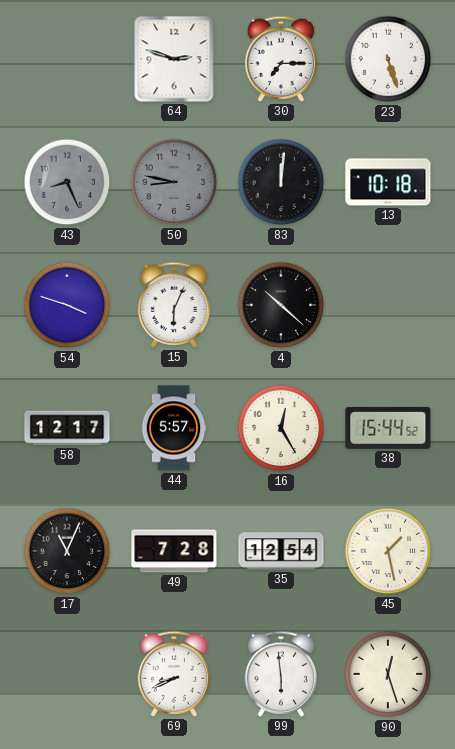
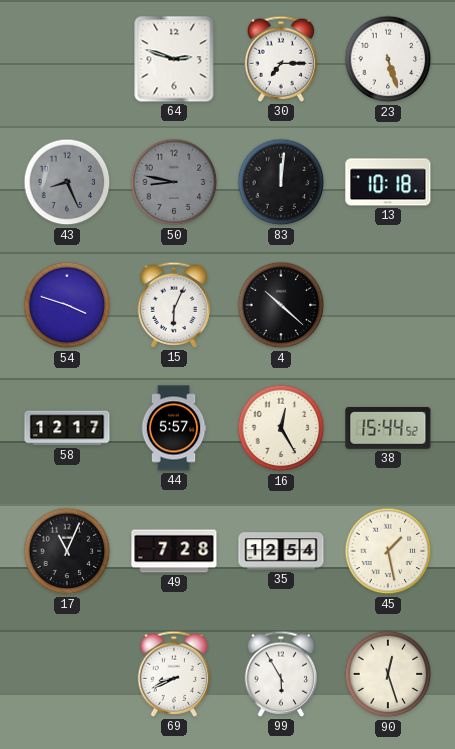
99: 5:59 -> 5:55
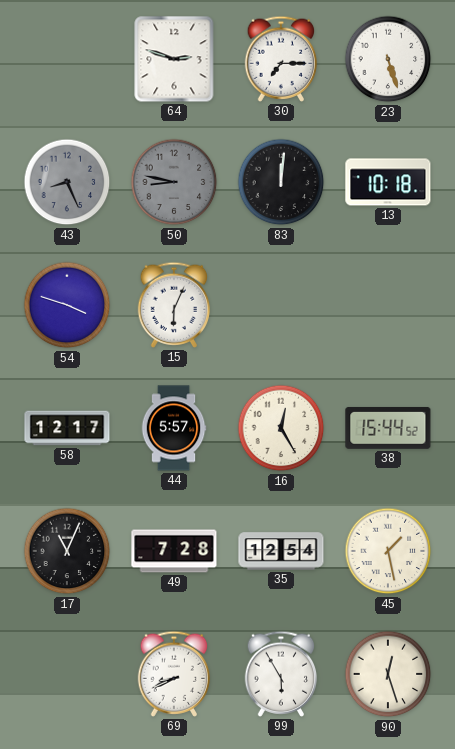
4: 10:22 -> none
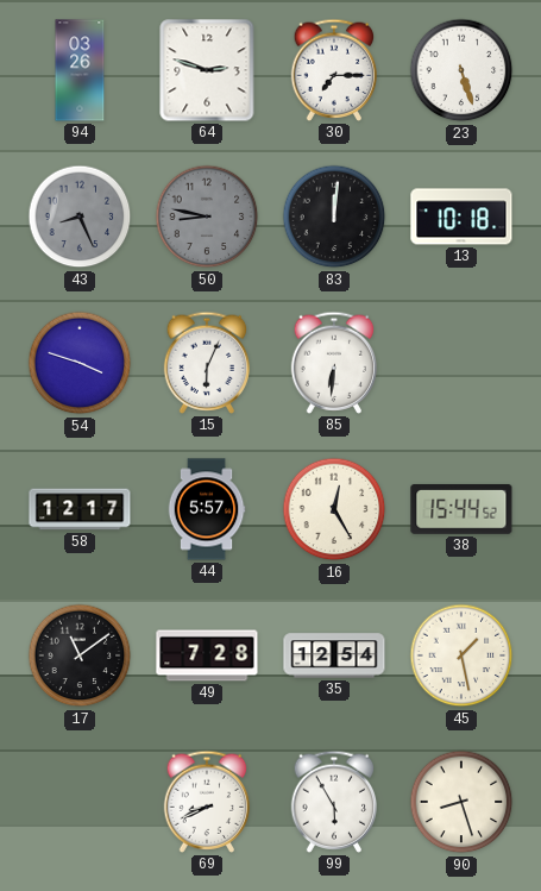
94: none -> 03:26
85: none -> 6:31
17: 11:04 -> 11:09
90: 12:27 -> 8:27
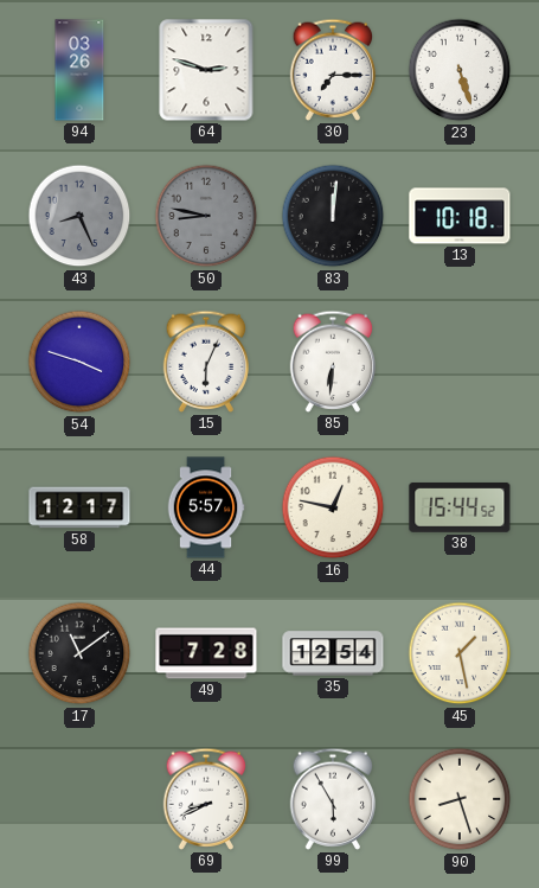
16: 12:25 -> 12:47
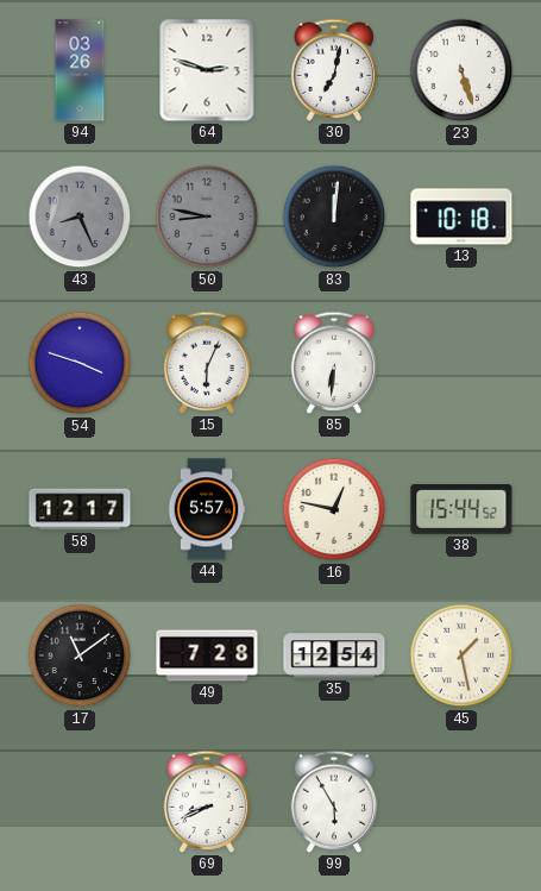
30: 7:15 -> 7:02
90: 8:27 -> none
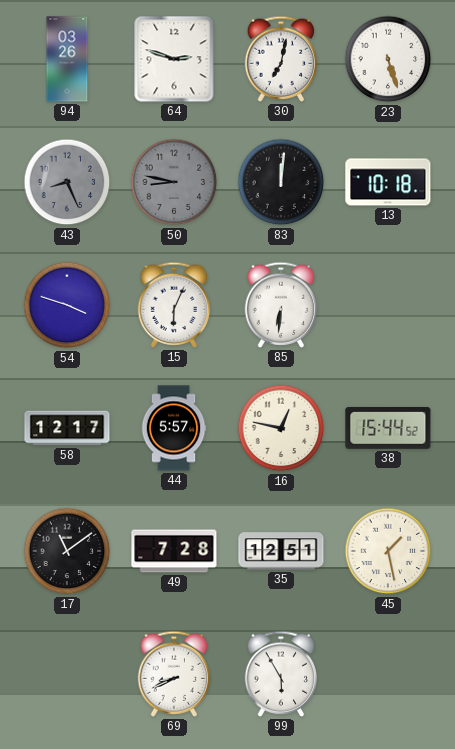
35: 12:54 -> 12:51
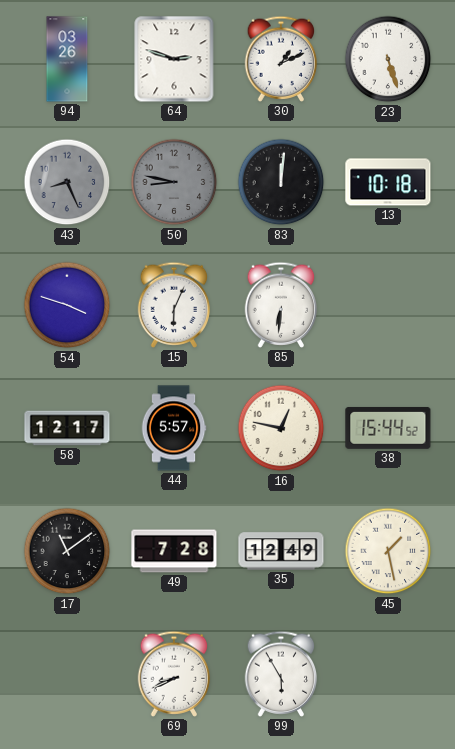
30: 7:02 -> 1:11
35: 12:51 -> 12:49
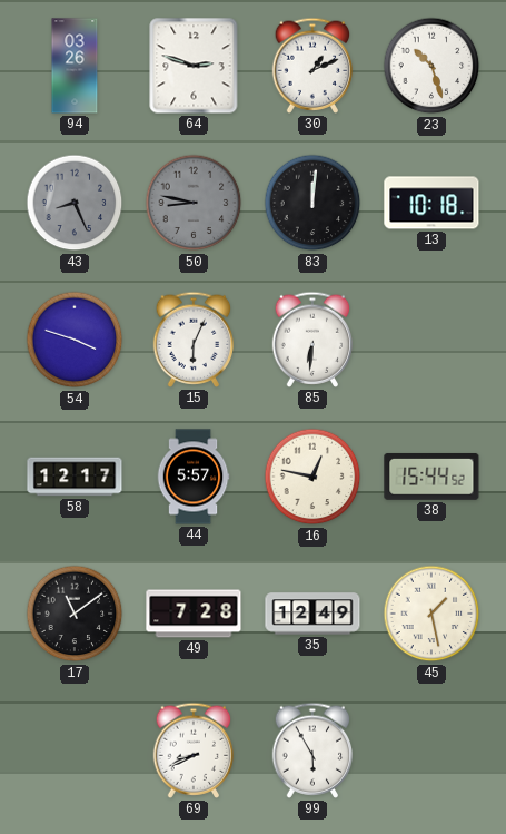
23: 5:27 -> 10:27
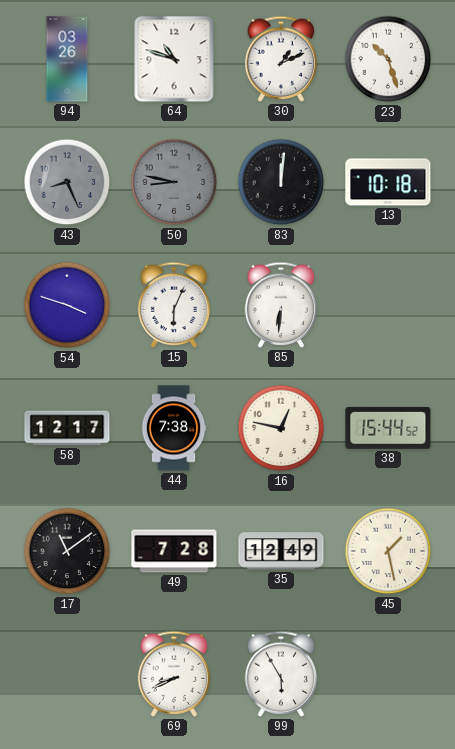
64: 2:48 -> 10:48
44: 5:57 -> 7:38
